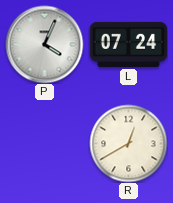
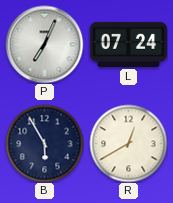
P: 4:04 -> 7:04
B: none -> 5:55
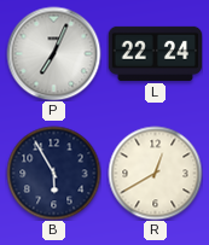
L: 07:24 -> 22:24
